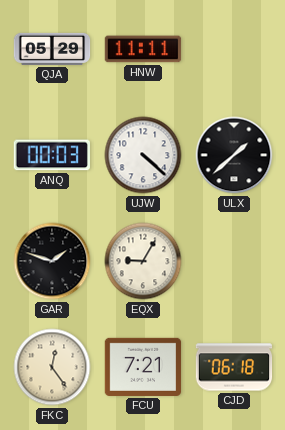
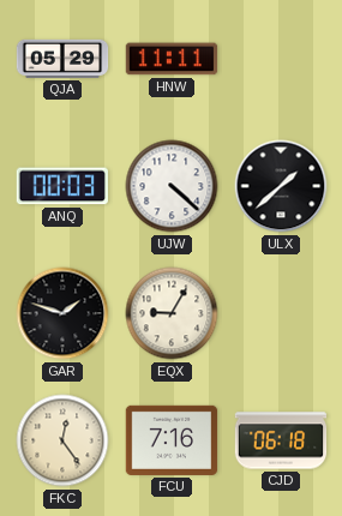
FCU: 7:21 -> 7:16
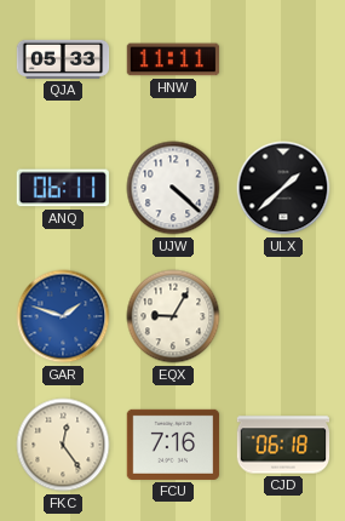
QJA: 05:29 -> 05:33
ANQ: 00:03 -> 06:11
GAR dial: black -> blue
